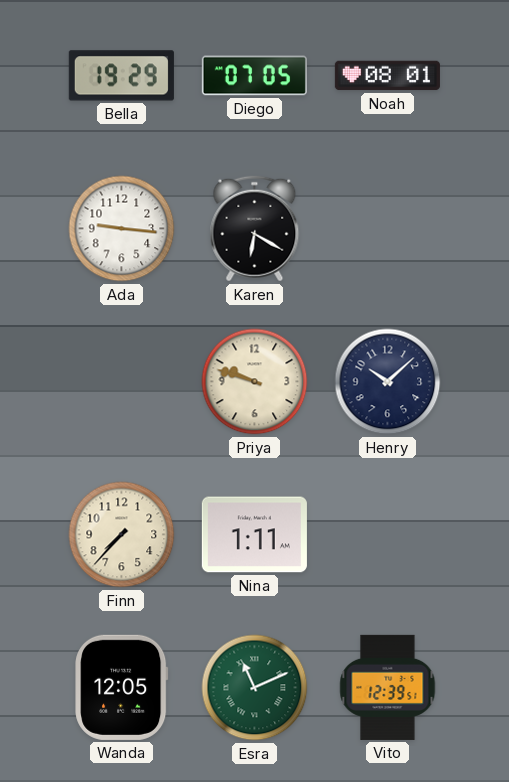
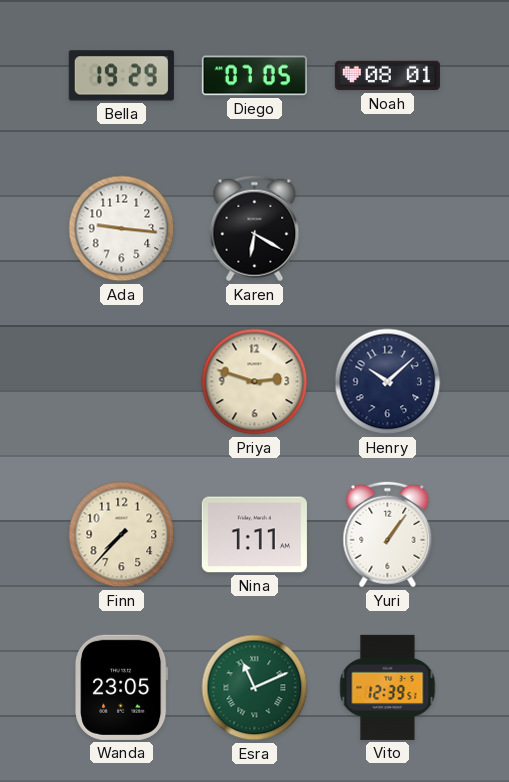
Priya: 9:48 -> 2:48
Yuri: none -> 1:06
Wanda: 12:05 -> 23:05
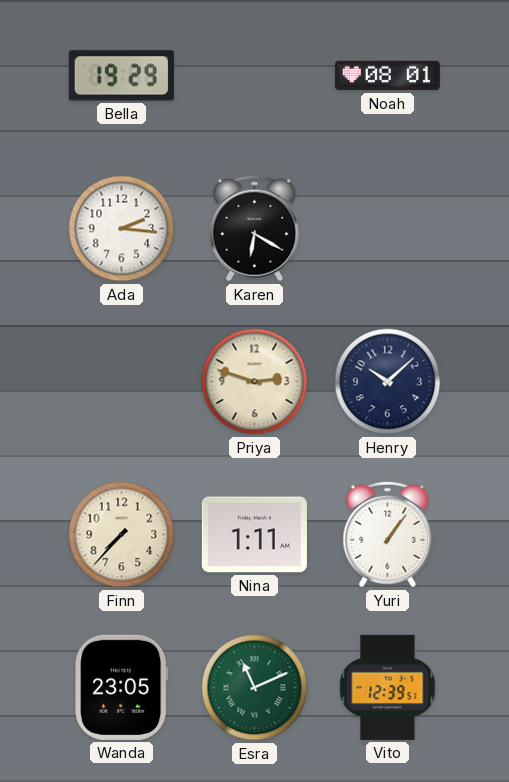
Diego: 07:05 -> none
Ada: 9:16 -> 2:16
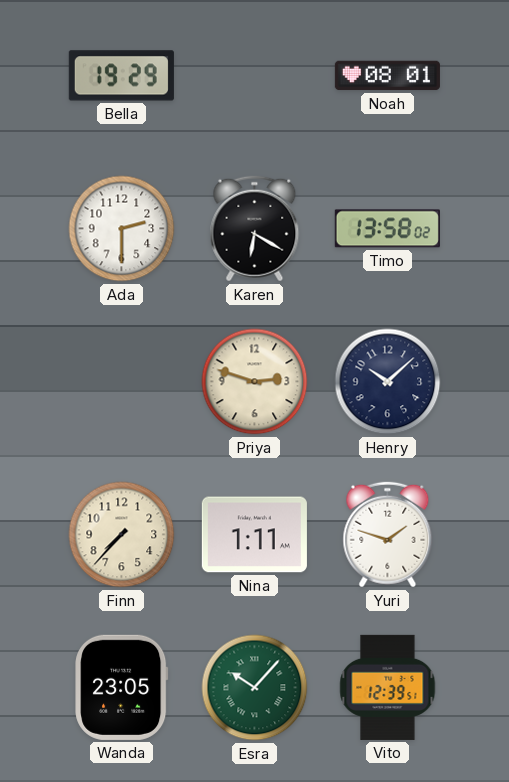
Ada: 2:16 -> 2:30
Timo: none -> 13:58
Yuri: 1:06 -> 1:48
Esra: 11:11 -> 10:07
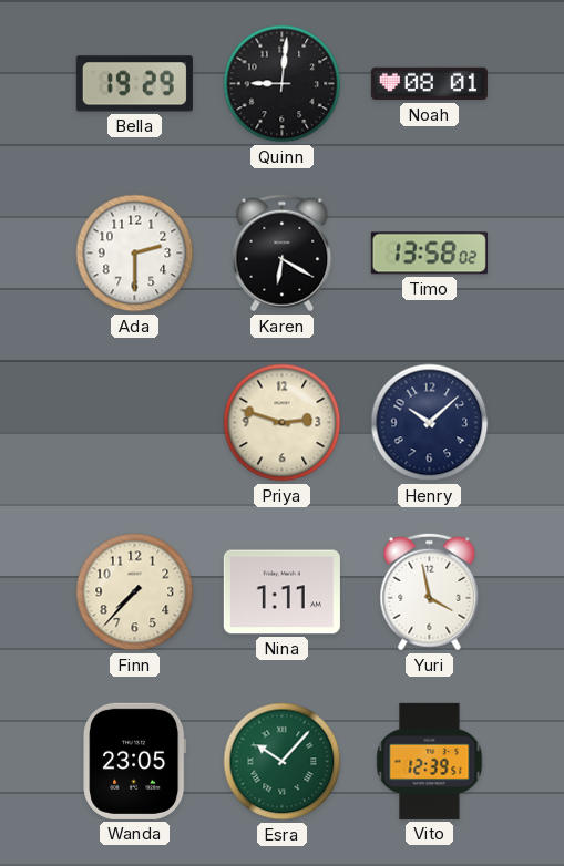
Quinn: none -> 9:01
Yuri: 1:48 -> 3:58
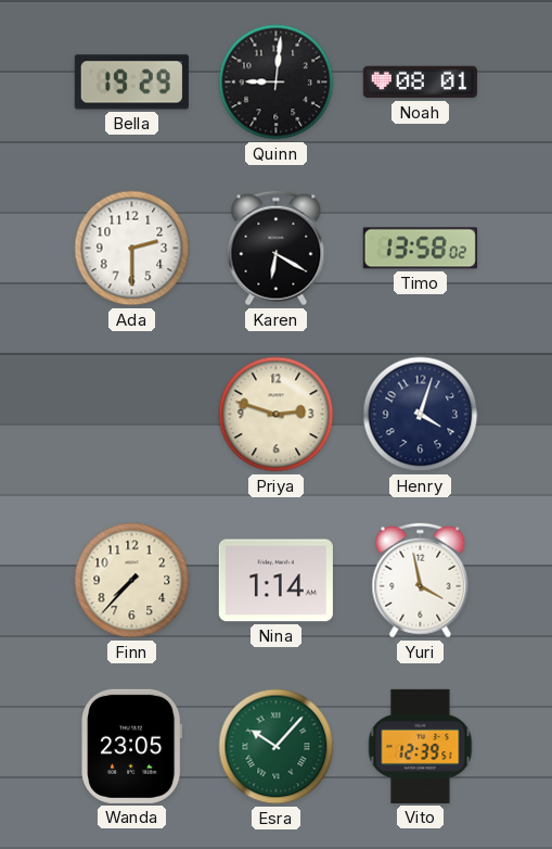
Henry: 10:08 -> 4:03
Nina: 1:11 -> 1:14
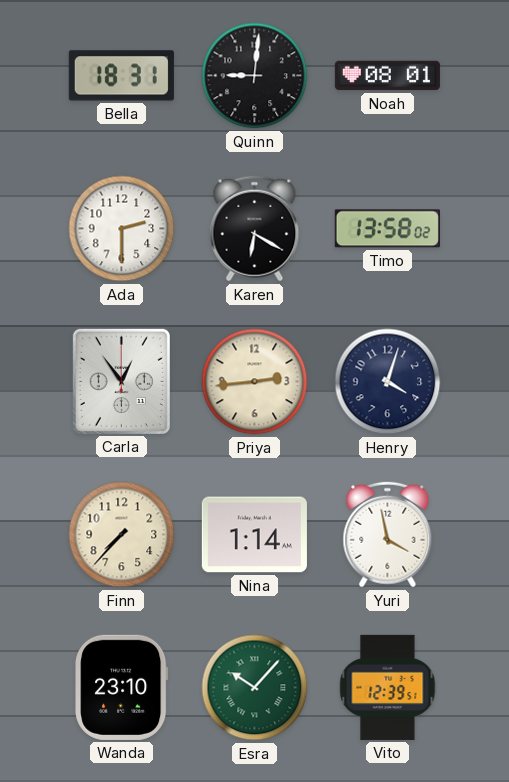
Bella: 19:29 -> 18:31
Carla: none -> 12:54
Priya: 2:48 -> 2:44
Wanda: 23:05 -> 23:10
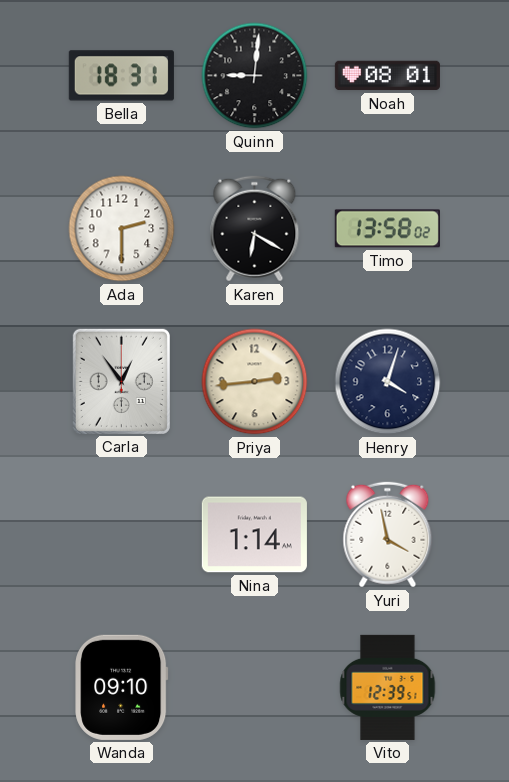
Finn: 7:37 -> none
Wanda: 23:10 -> 09:10
Esra: 10:07 -> none
